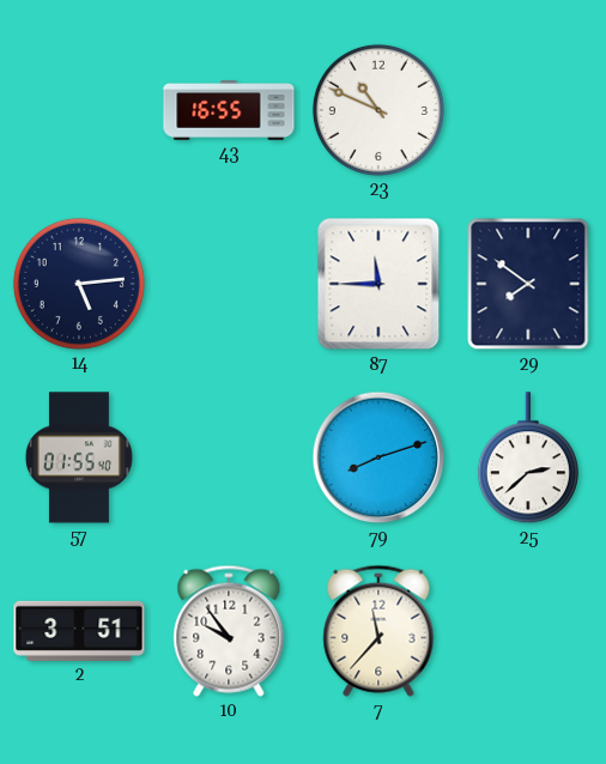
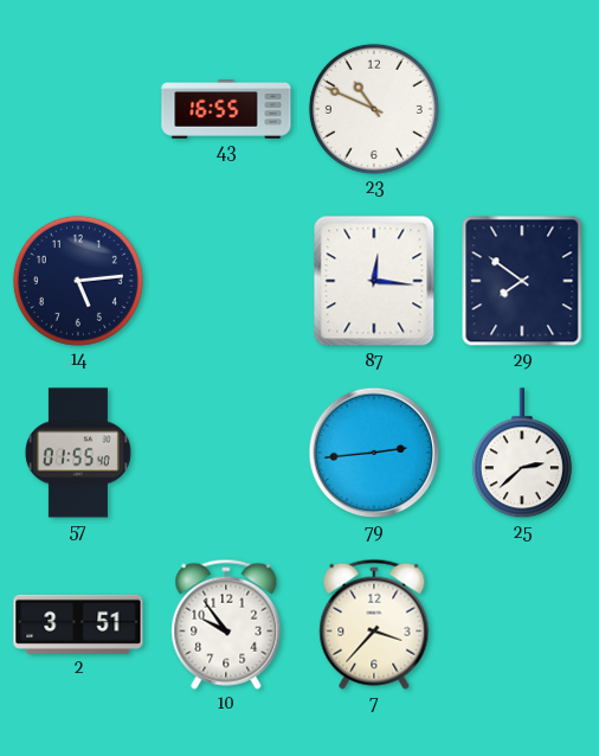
87: 11:45 -> 12:16
79: 8:12 -> 2:44
7: 11:37 -> 3:37
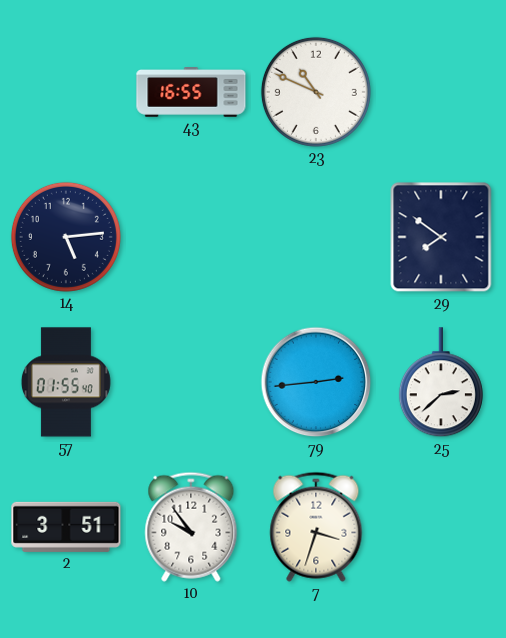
87: 12:16 -> none
7: 3:37 -> 3:33
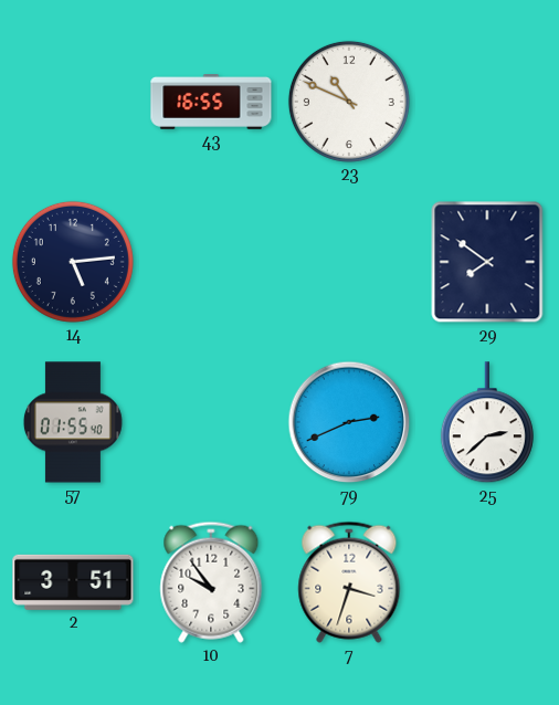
79: 2:44 -> 2:41
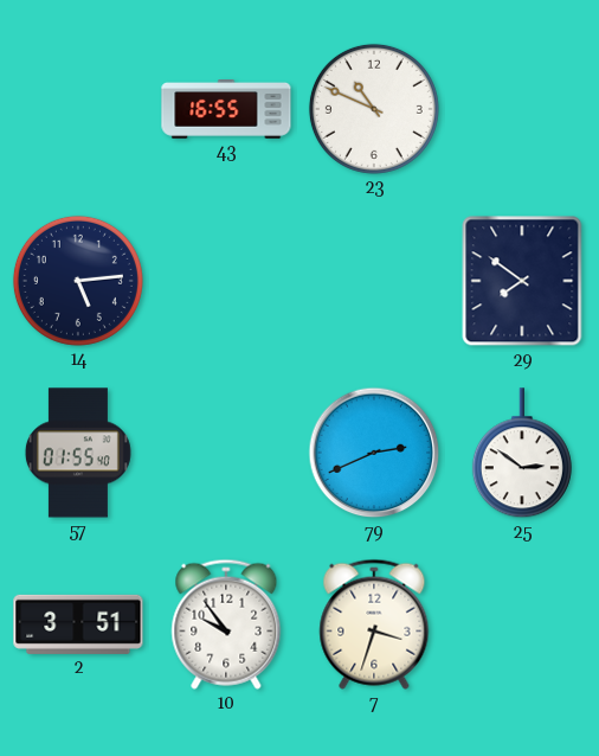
25: 2:38 -> 2:51
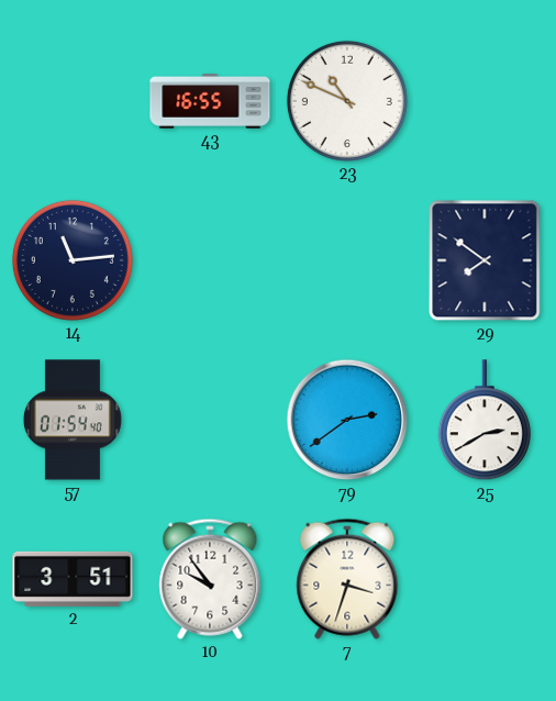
14: 5:14 -> 11:14
57: 01:55 -> 01:54
79: 2:41 -> 2:39
25: 2:51 -> 2:40
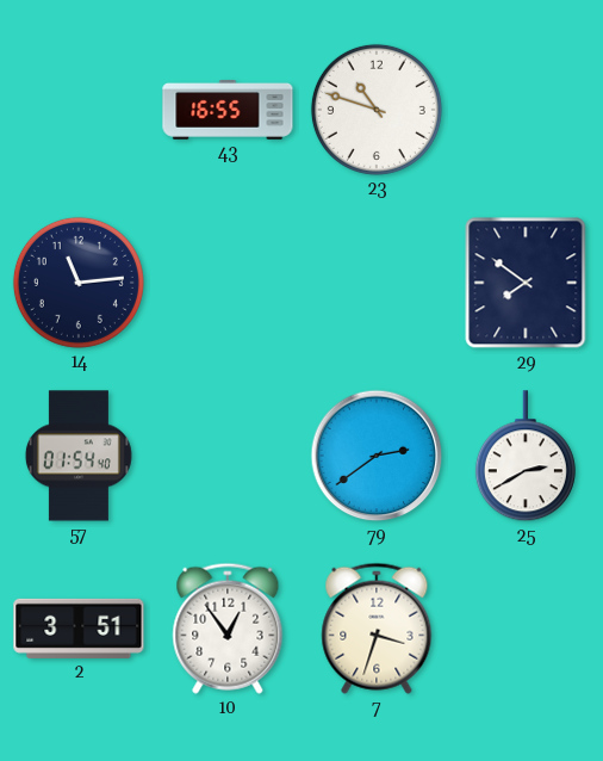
23: 10:49 -> 10:48
10: 9:54 -> 12:54
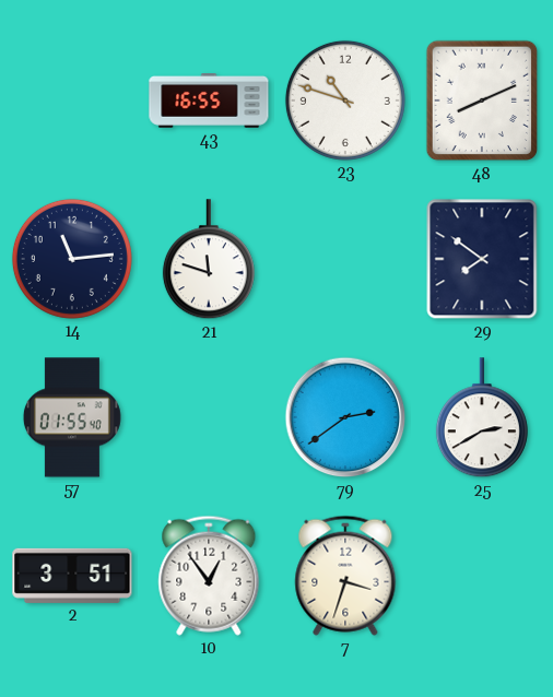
48: none -> 8:11
21: none -> 11:48
57: 01:54 -> 01:55
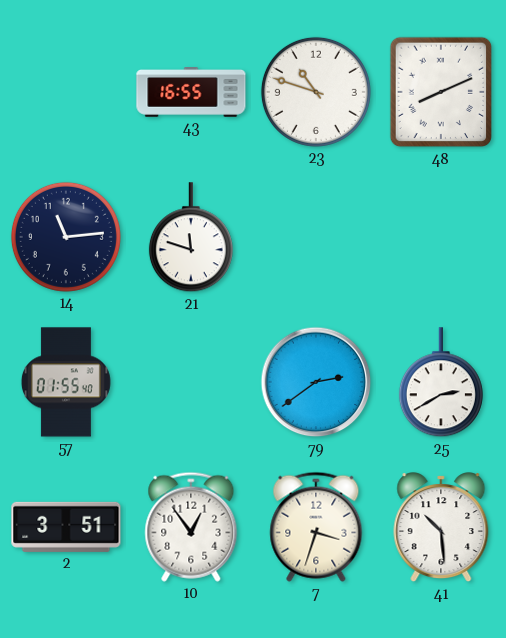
29: 7:51 -> none
41: none -> 10:29
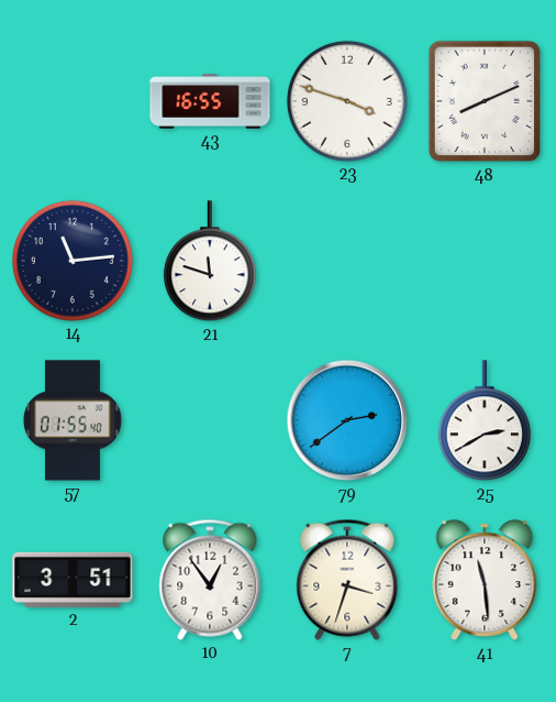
23: 10:48 -> 3:48
41: 10:29 -> 11:29
